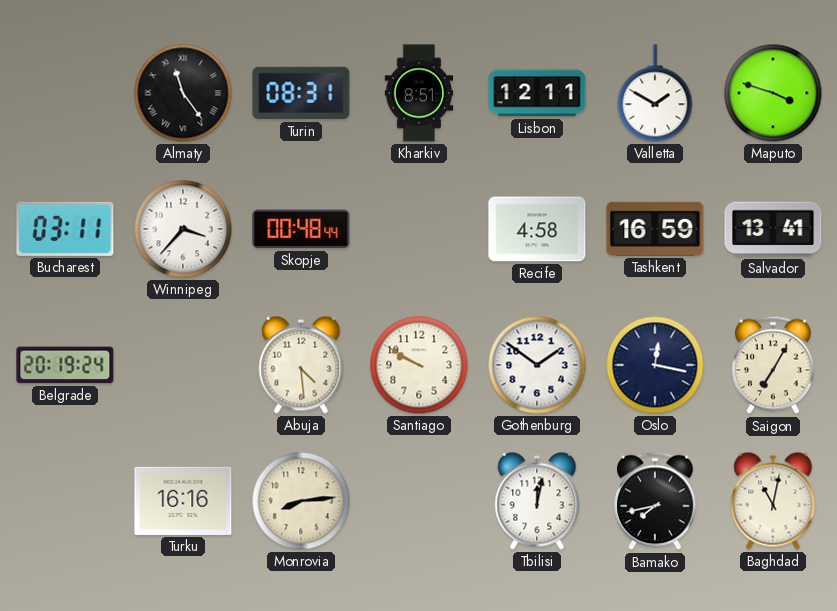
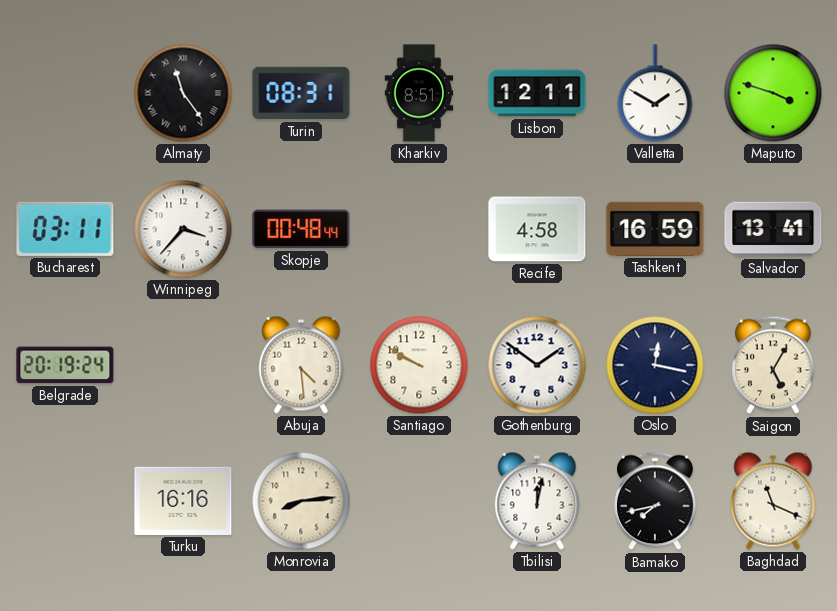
Saigon: 7:05 -> 5:05
Baghdad: 11:02 -> 11:19
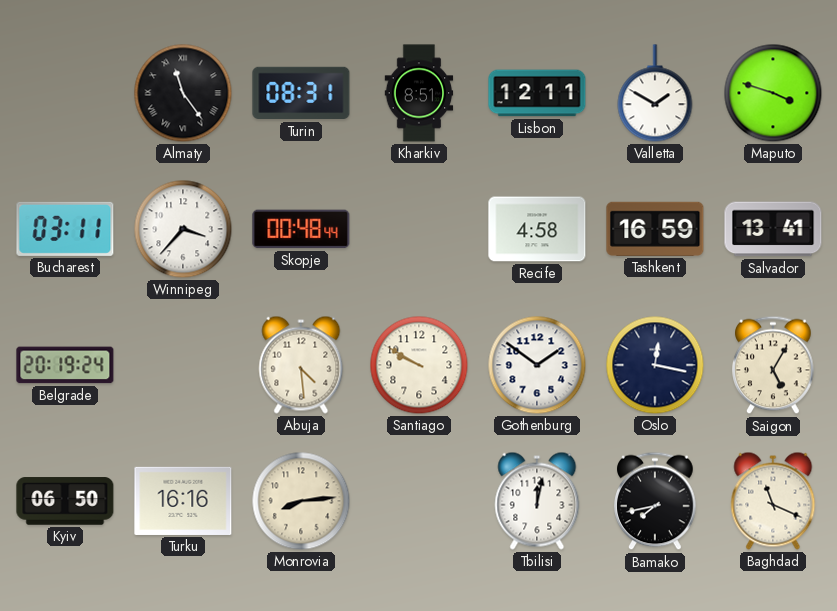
Kyiv: none -> 06:50
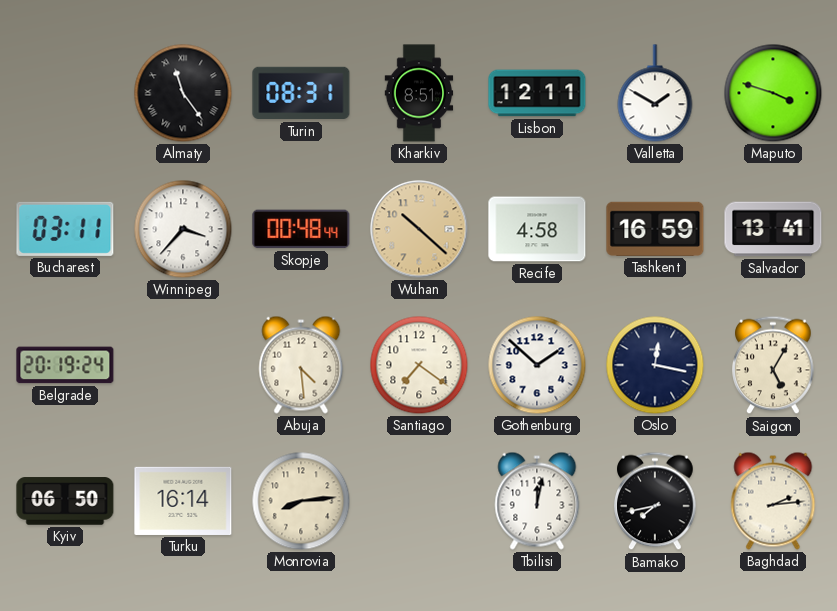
Wuhan: none -> 10:22
Santiago: 9:50 -> 7:21
Gothenburg: 1:51 -> 1:52
Turku: 16:16 -> 16:14
Baghdad: 11:19 -> 2:14
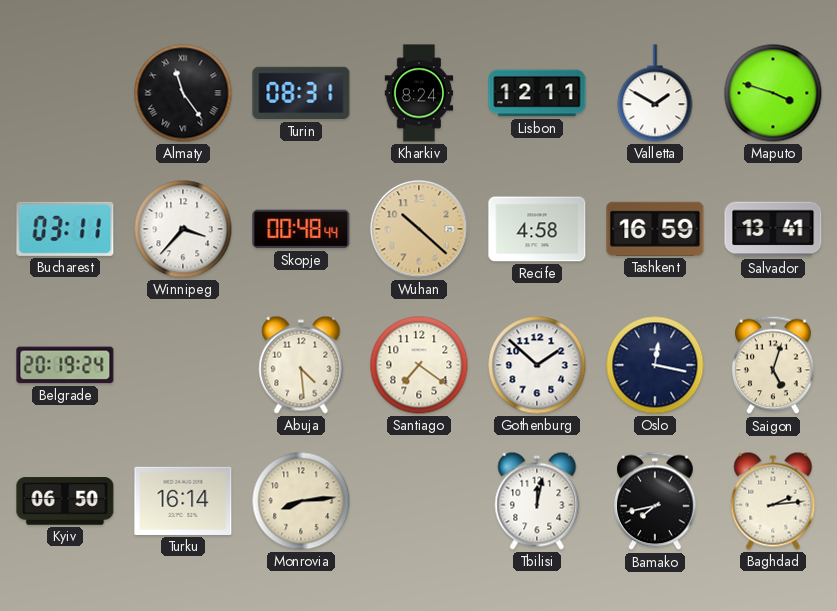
Kharkiv: 8:51 -> 8:24
Saigon: 5:05 -> 5:03
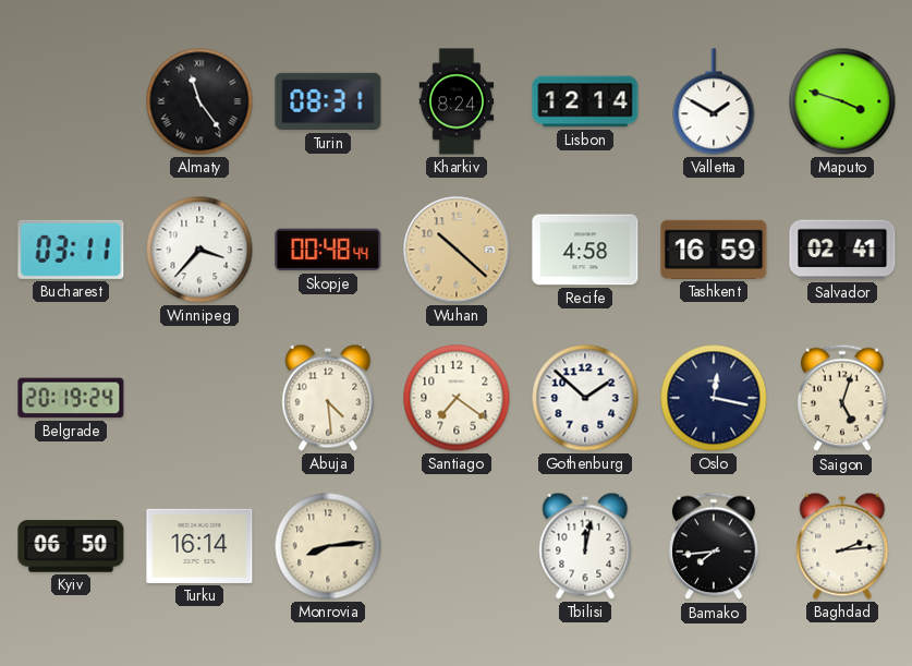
Lisbon: 12:11 -> 12:14
Salvador: 13:41 -> 02:41
Bamako: 7:43 -> 7:44
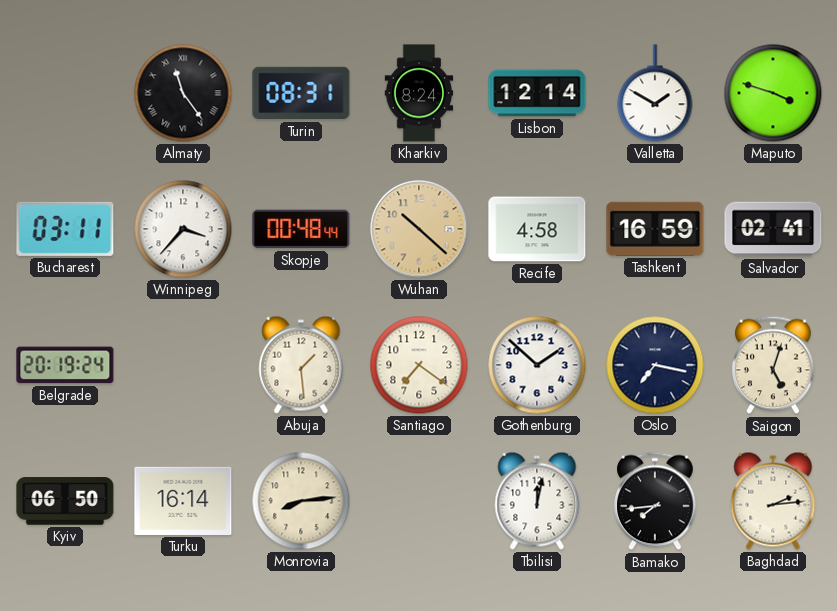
Abuja: 4:29 -> 1:29
Oslo: 12:17 -> 7:17
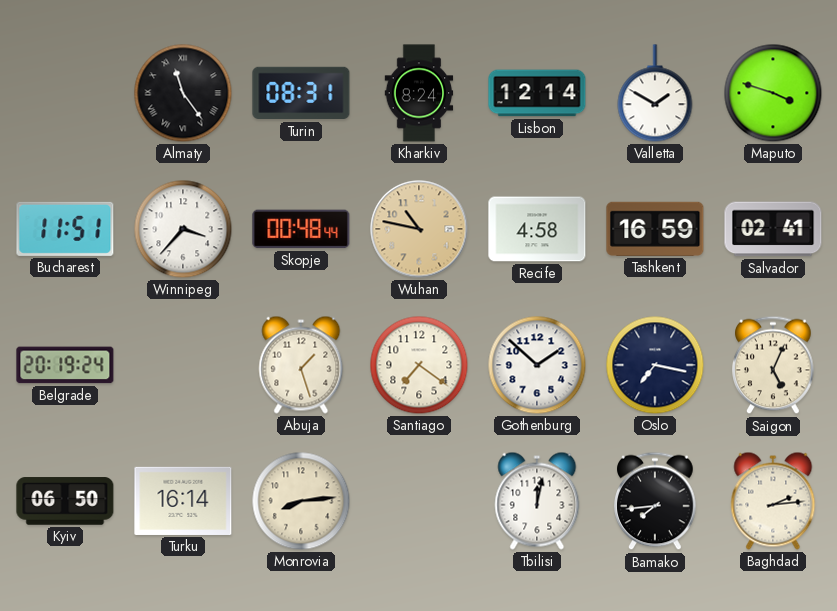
Bucharest: 03:11 -> 11:51
Wuhan: 10:22 -> 10:47
Abuja: 1:29 -> 1:27
Saigon: 5:03 -> 5:04
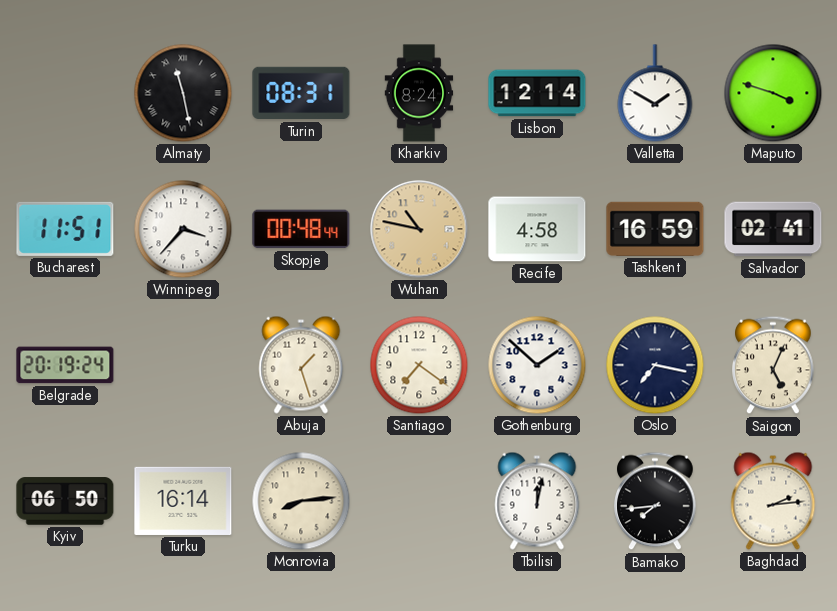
Almaty: 11:24 -> 11:28
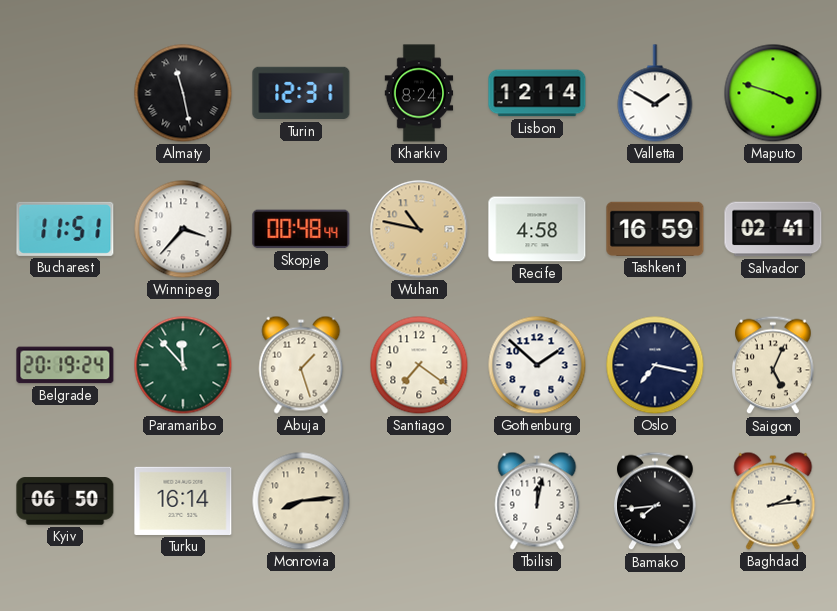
Turin: 08:31 -> 12:31
Paramaribo: none -> 11:53
